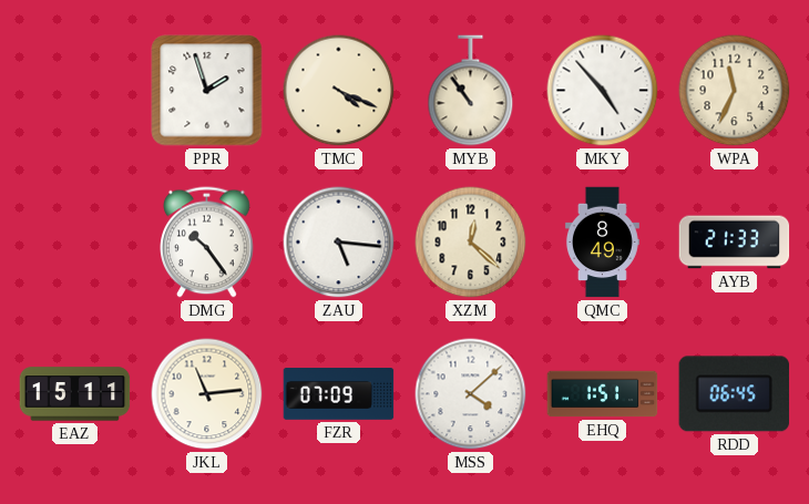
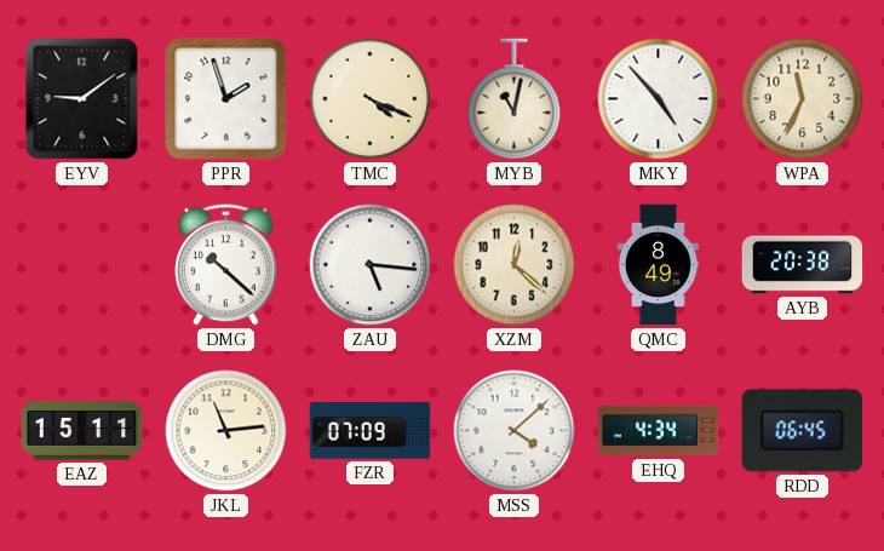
EYV: none -> 9:09
MYB: 10:54 -> 11:02
DMG: 10:24 -> 10:22
AYB: 21:33 -> 20:38
EHQ: 1:51 -> 4:34
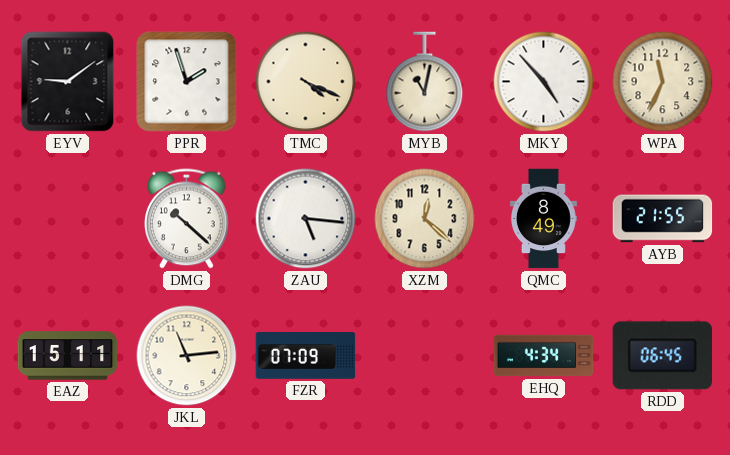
AYB: 20:38 -> 21:55
MSS: 4:08 -> none
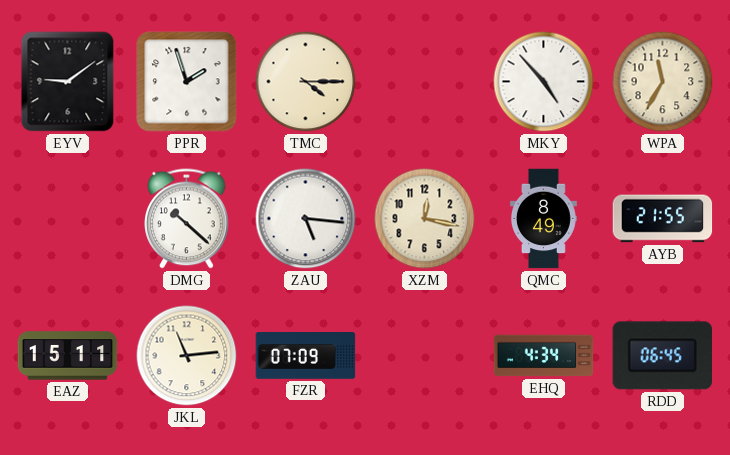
TMC: 4:19 -> 4:15
MYB: 11:02 -> none
WPA: 11:34 -> 11:35
XZM: 12:22 -> 12:17
